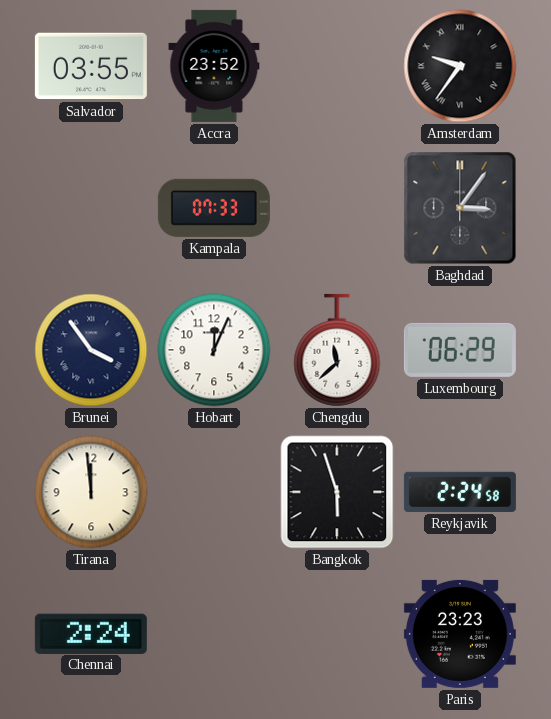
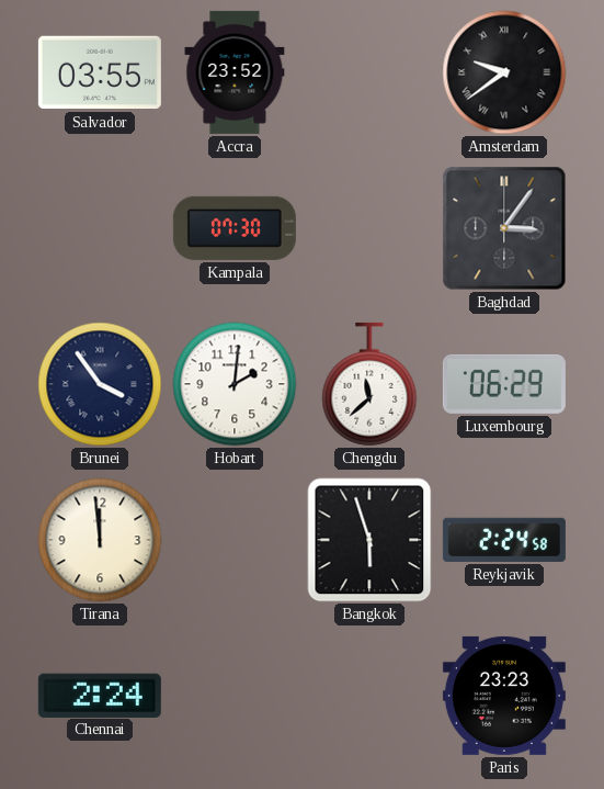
Amsterdam: 9:36 -> 9:39
Kampala: 07:33 -> 07:30
Hobart: 12:04 -> 2:01
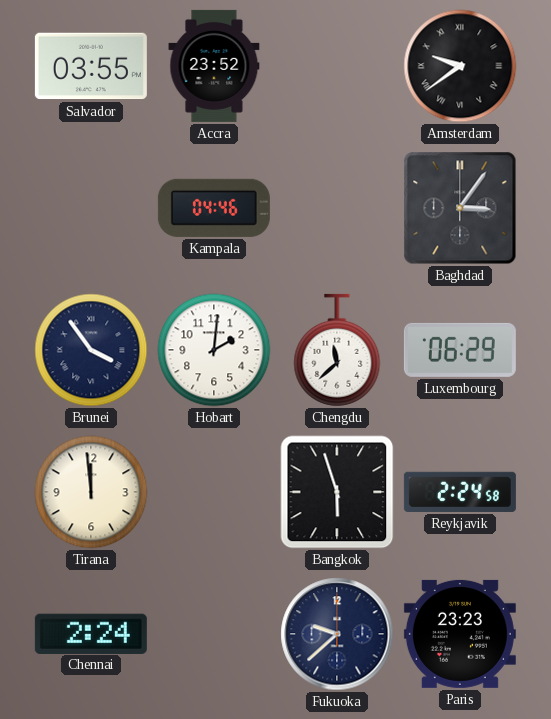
Kampala: 07:30 -> 04:46
Fukuoka: none -> 9:38
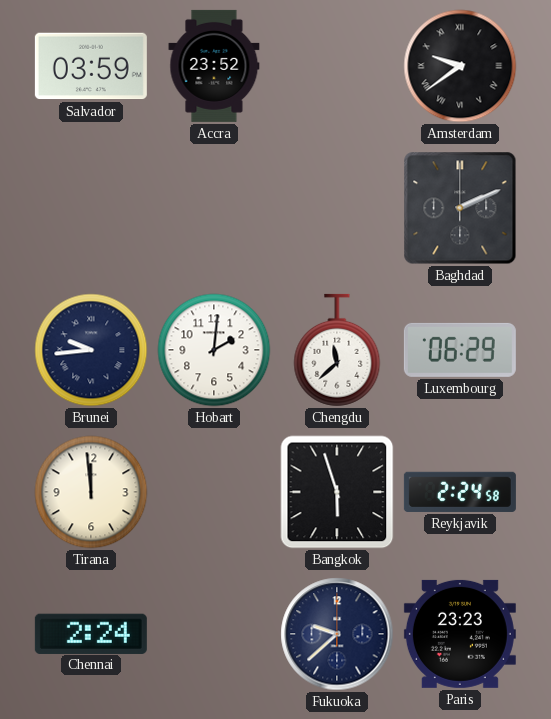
Salvador: 03:55 -> 03:59
Kampala: 04:46 -> none
Baghdad: 3:06 -> 2:11
Brunei: 3:54 -> 9:44
